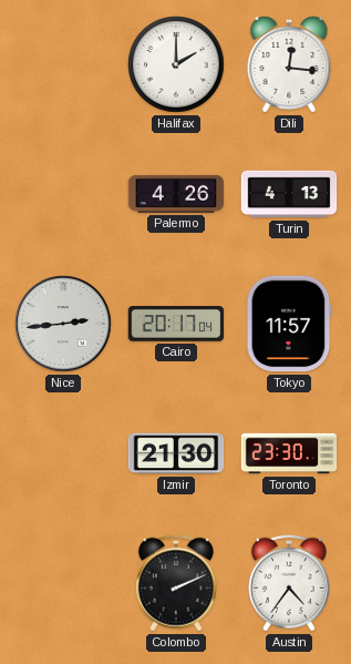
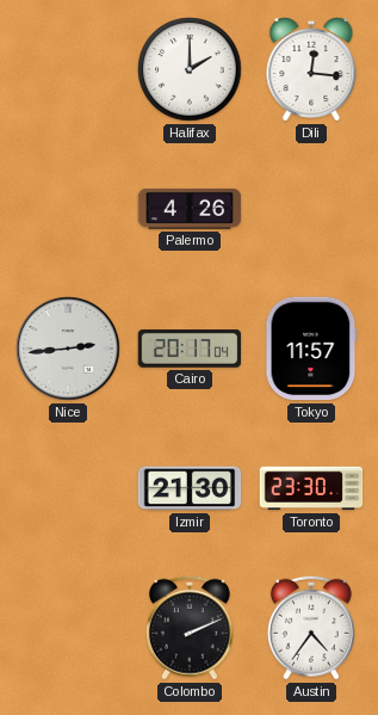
Turin: 4:13 -> none
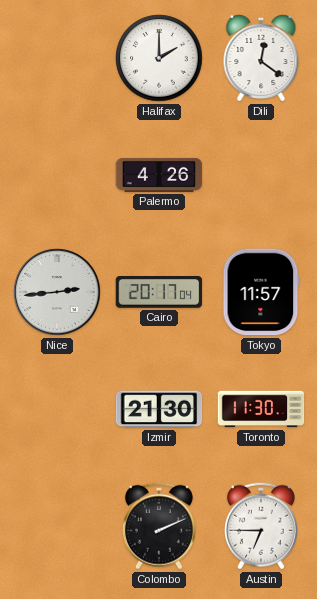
Dili: 12:16 -> 12:21
Toronto: 23:30 -> 11:30
Austin: 4:36 -> 6:45
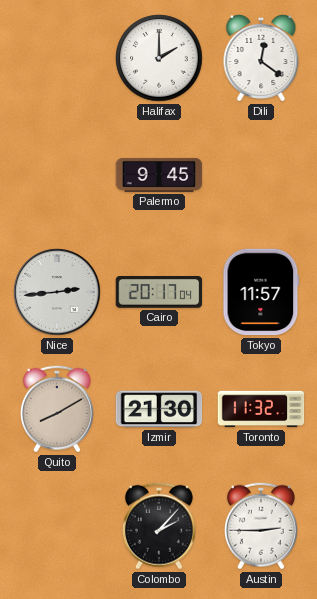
Palermo: 4:26 -> 9:45
Quito: none -> 8:10
Toronto: 11:30 -> 11:32
Colombo: 2:11 -> 2:07
Austin: 6:45 -> 2:45
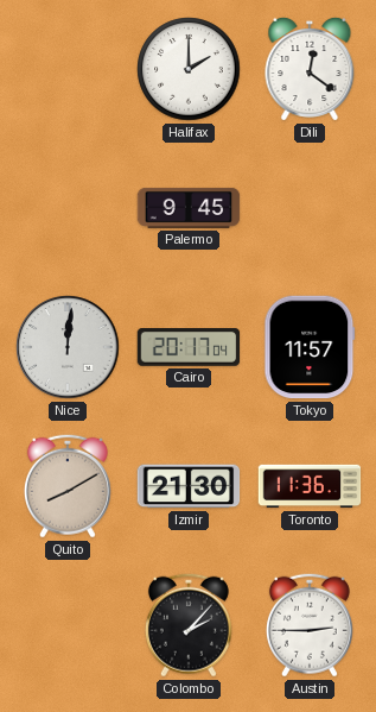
Nice: 2:44 -> 12:01
Toronto: 11:32 -> 11:36
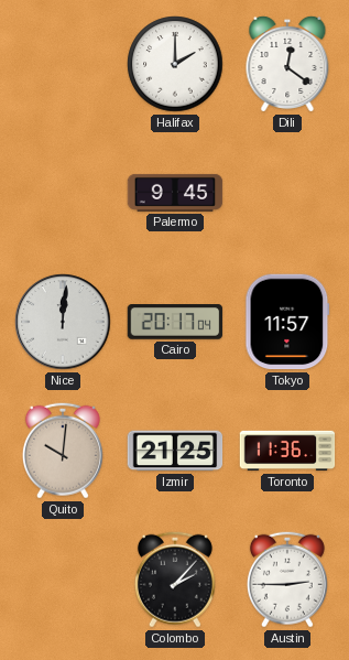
Quito: 8:10 -> 10:01
Izmir: 21:30 -> 21:25
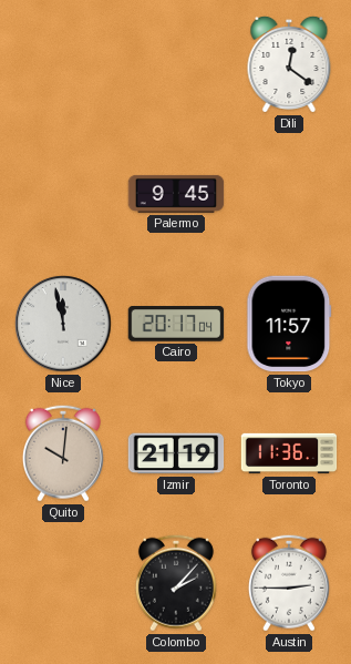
Halifax: 2:00 -> none
Nice: 12:01 -> 11:58
Izmir: 21:25 -> 21:19
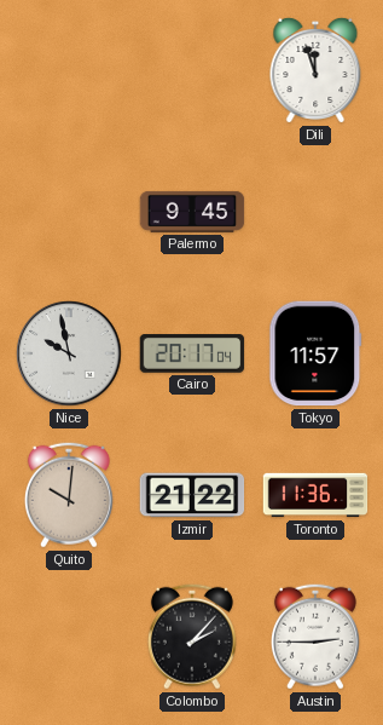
Dili: 12:21 -> 11:57
Nice: 11:58 -> 9:58
Izmir: 21:19 -> 21:22
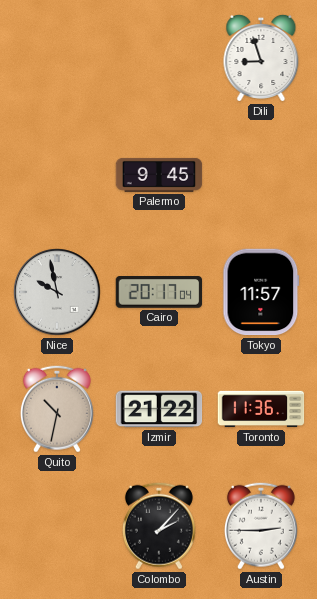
Dili: 11:57 -> 8:57
Quito: 10:01 -> 10:32
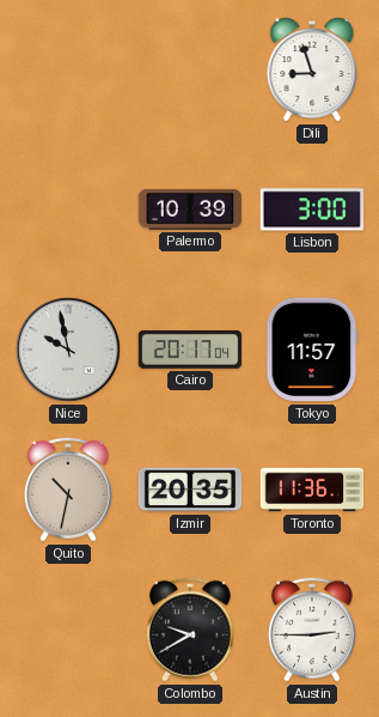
Palermo: 9:45 -> 10:39
Lisbon: none -> 3:00
Izmir: 21:22 -> 20:35
Colombo: 2:07 -> 9:40
